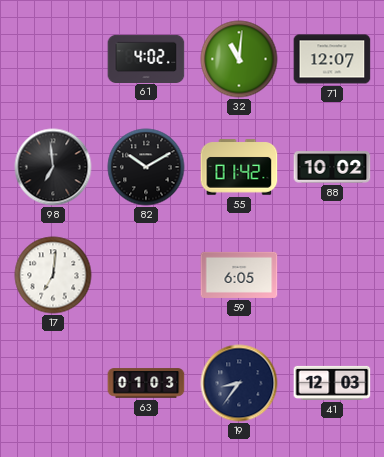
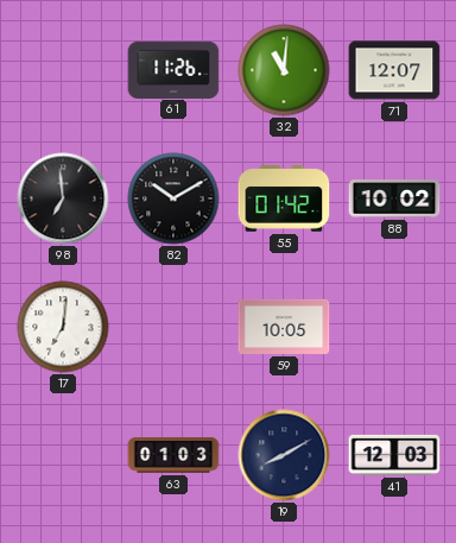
61: 4:02 -> 11:26
59: 6:05 -> 10:05
19: 8:36 -> 8:10
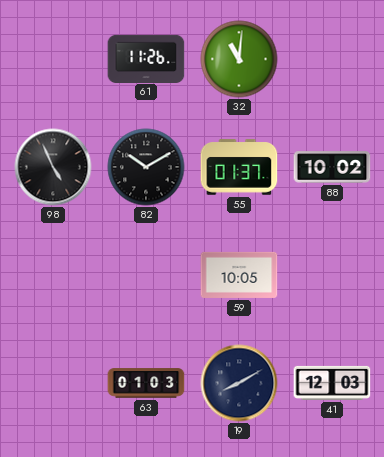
71: 12:07 -> none
98: 6:59 -> 4:56
55: 01:42 -> 01:37
17: 7:01 -> none
